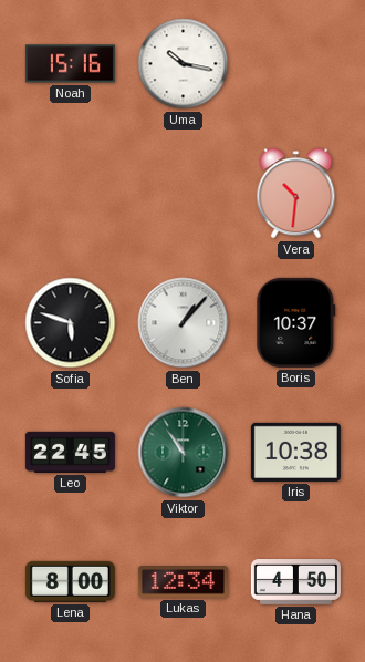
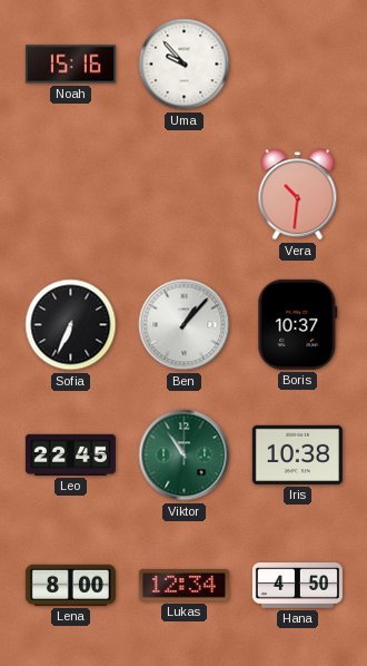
Uma: 10:17 -> 9:53
Sofia: 5:48 -> 6:34
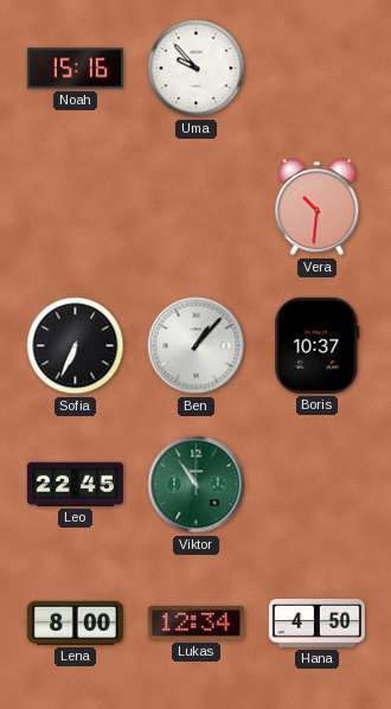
Iris: 10:38 -> none
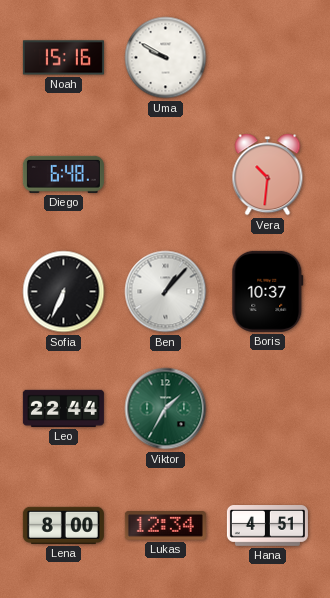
Uma: 9:53 -> 9:50
Diego: none -> 6:48
Leo: 22:45 -> 22:44
Viktor: 10:54 -> 1:35
Hana: 4:50 -> 4:51
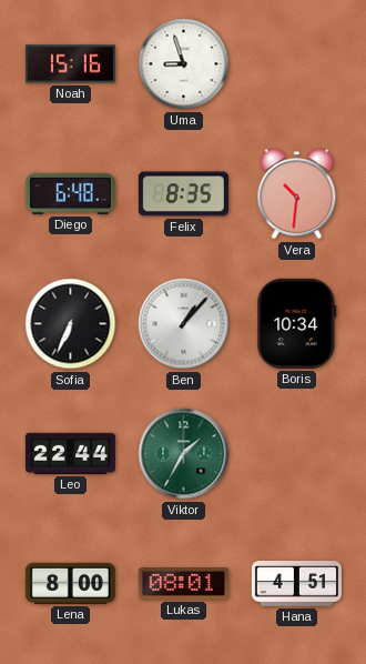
Uma: 9:50 -> 8:57
Felix: none -> 8:35
Boris: 10:37 -> 10:34
Lukas: 12:34 -> 08:01
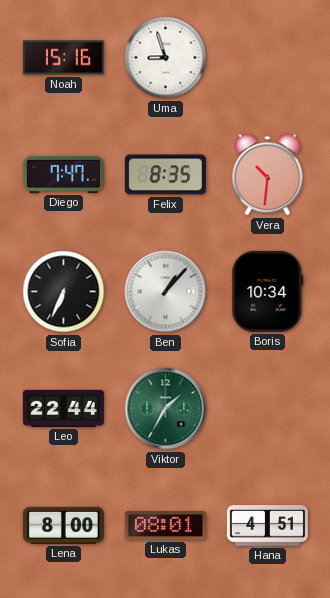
Diego: 6:48 -> 7:47
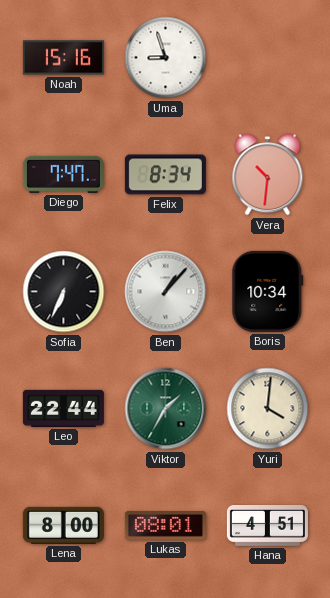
Felix: 8:35 -> 8:34
Yuri: none -> 4:01
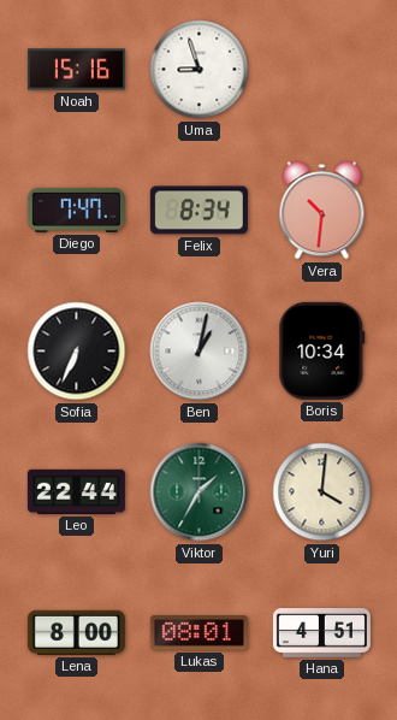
Ben: 1:07 -> 1:02
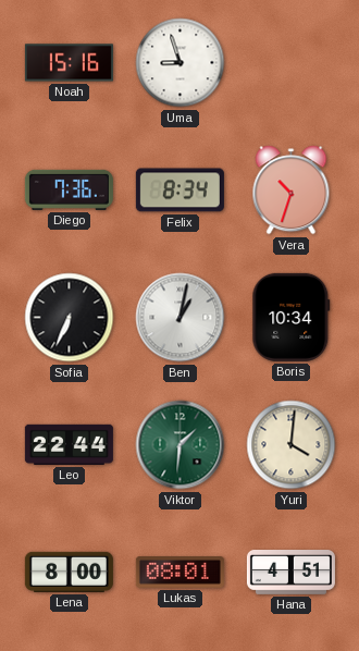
Diego: 7:47 -> 7:36
Vera: 10:31 -> 10:33
Viktor: 1:35 -> 1:31
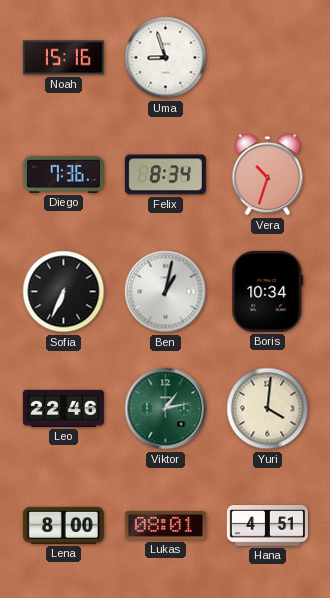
Leo: 22:44 -> 22:46
Viktor: 1:31 -> 1:13
